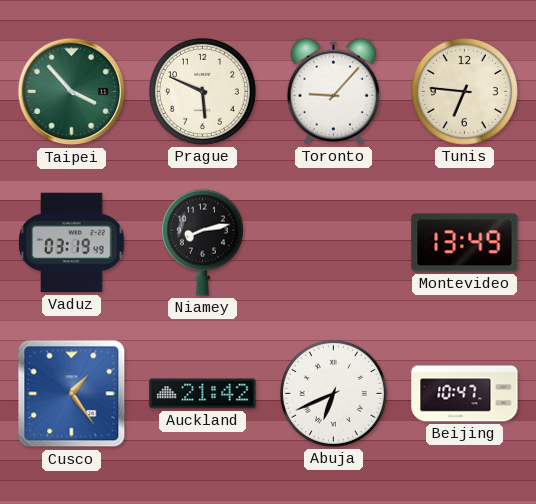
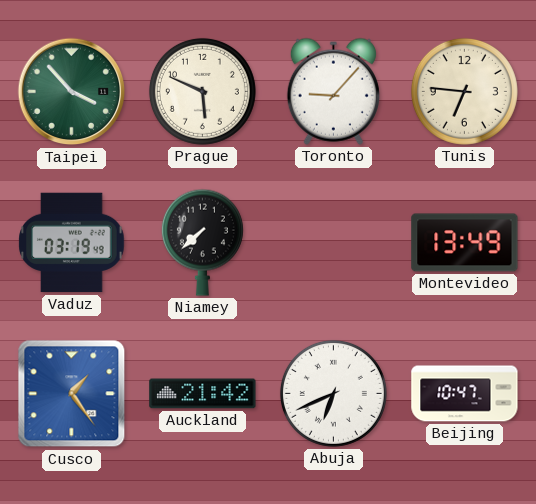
Niamey: 8:13 -> 7:38
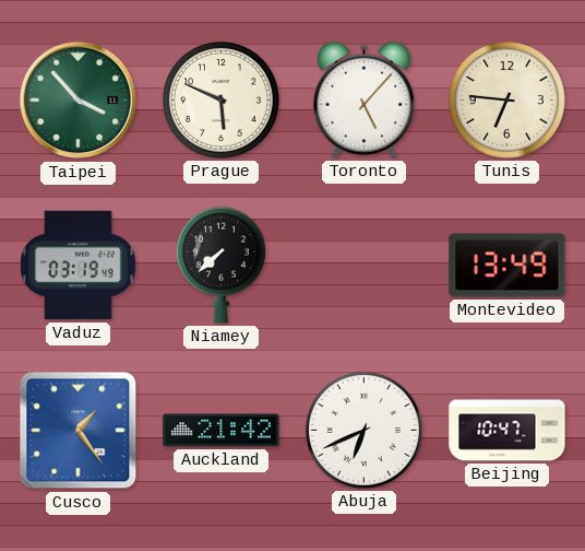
Toronto: 9:07 -> 5:07
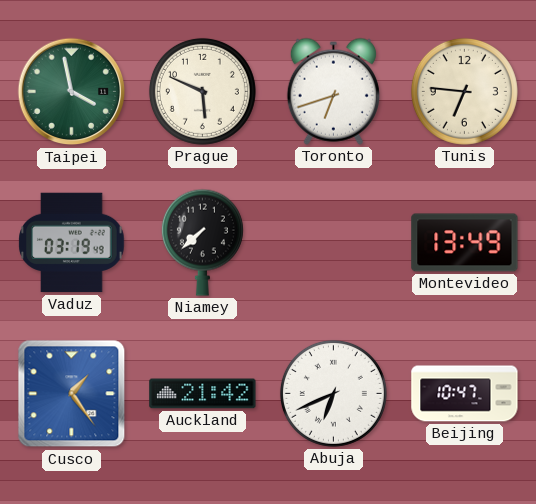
Taipei: 3:53 -> 3:58
Toronto: 5:07 -> 6:42
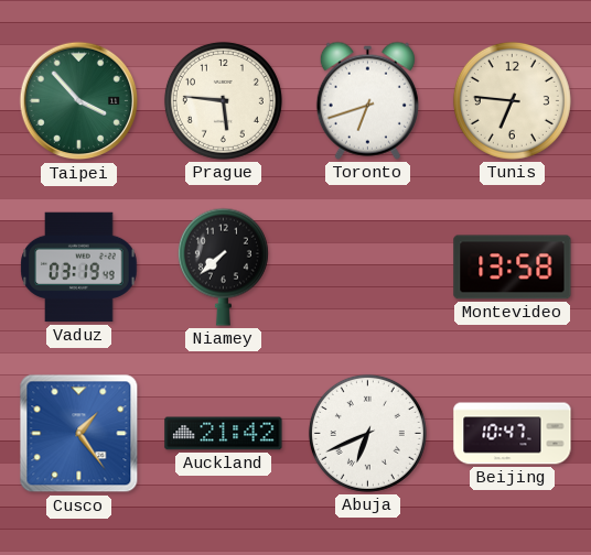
Taipei: 3:58 -> 3:53
Prague: 5:49 -> 5:46
Montevideo: 13:49 -> 13:58
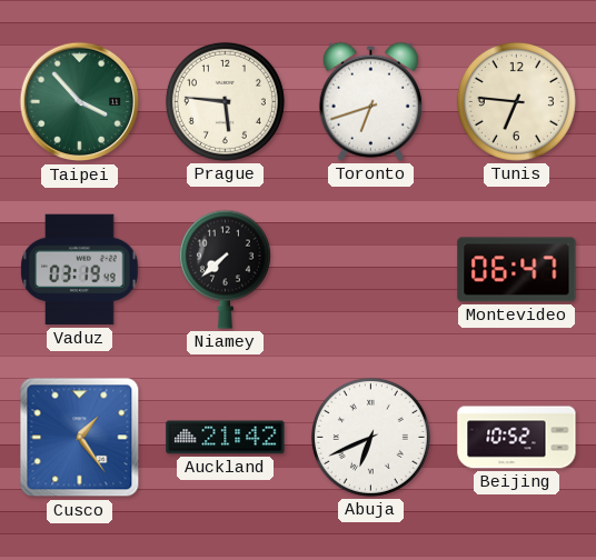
Montevideo: 13:58 -> 06:47
Beijing: 10:47 -> 10:52
